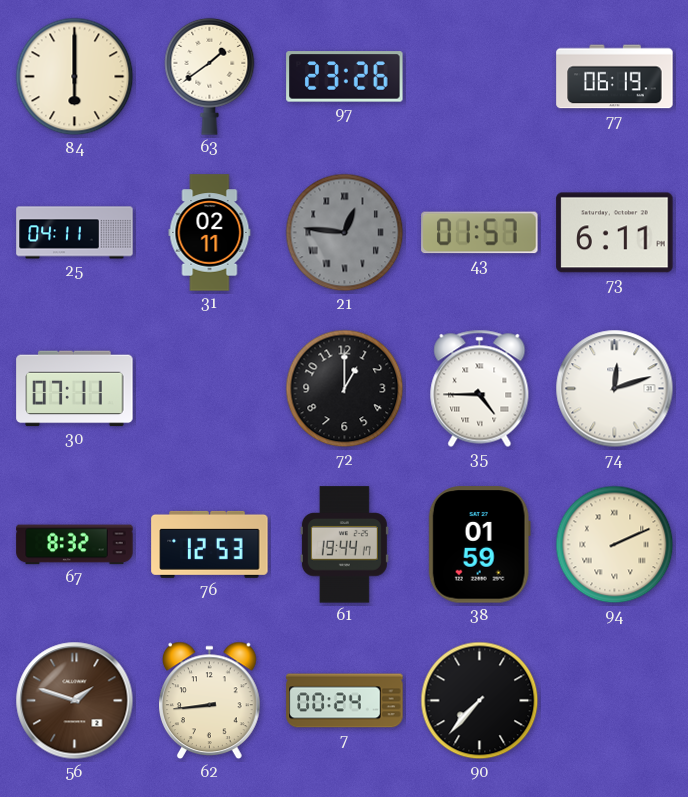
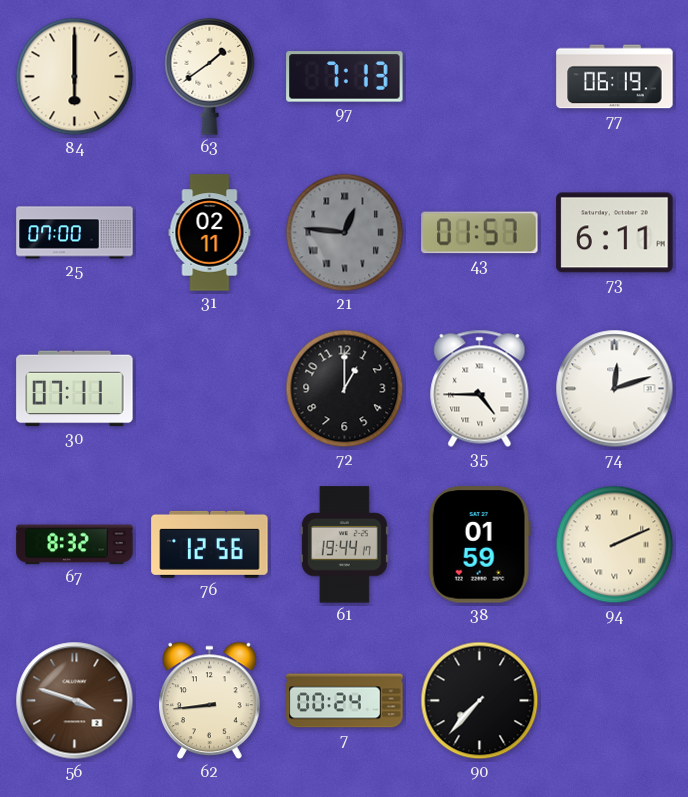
97: 23:26 -> 7:13
25: 04:11 -> 07:00
76: 12:53 -> 12:56
56: 1:48 -> 3:48
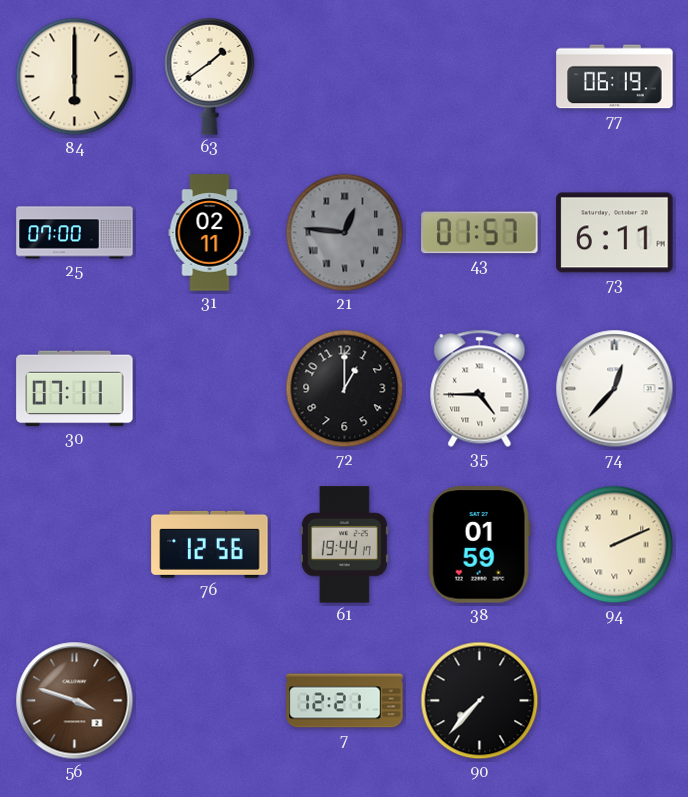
97: 7:13 -> none
74: 12:12 -> 12:37
67: 8:32 -> none
62: 8:44 -> none
7: 00:24 -> 12:21
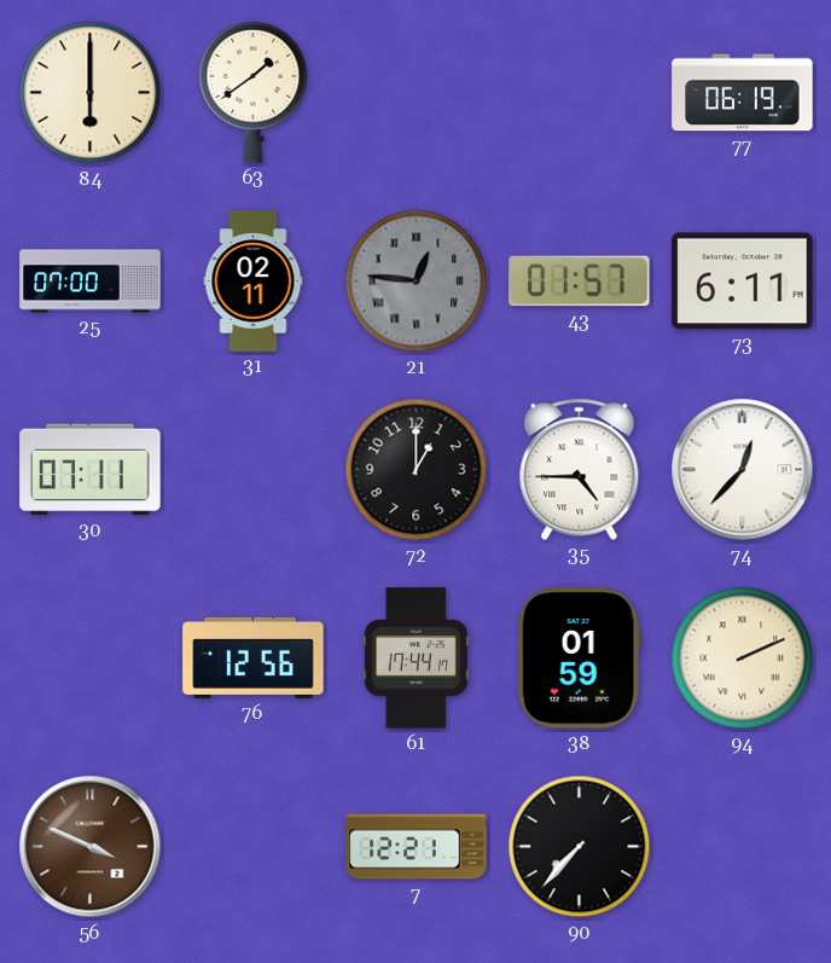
61: 19:44 -> 17:44
56: 3:48 -> 3:49
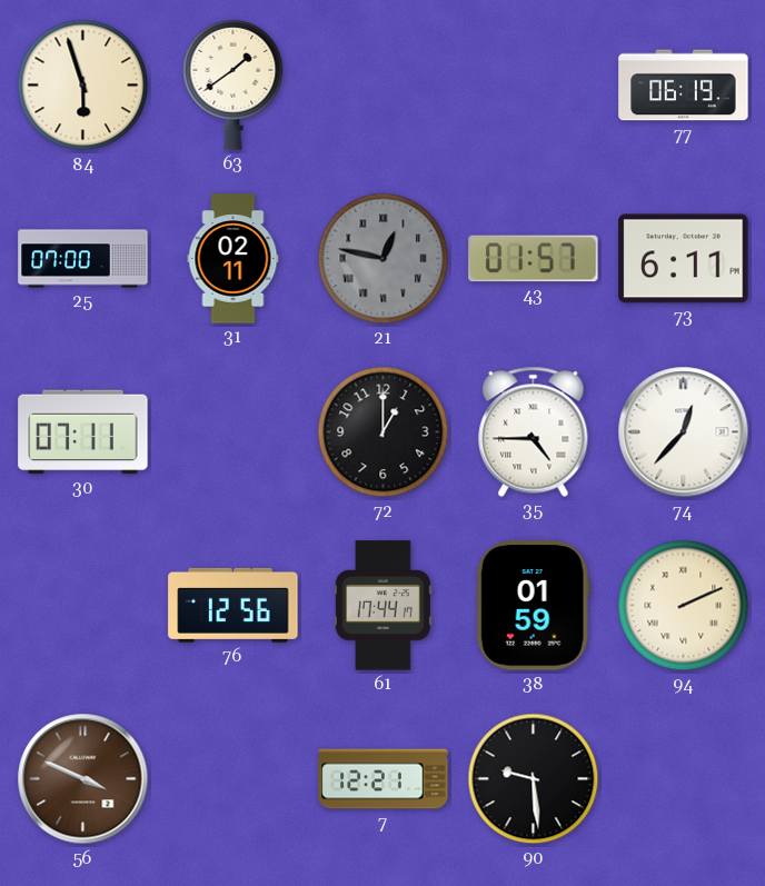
84: 6:00 -> 5:57
21: 12:46 -> 12:47
90: 7:37 -> 9:29
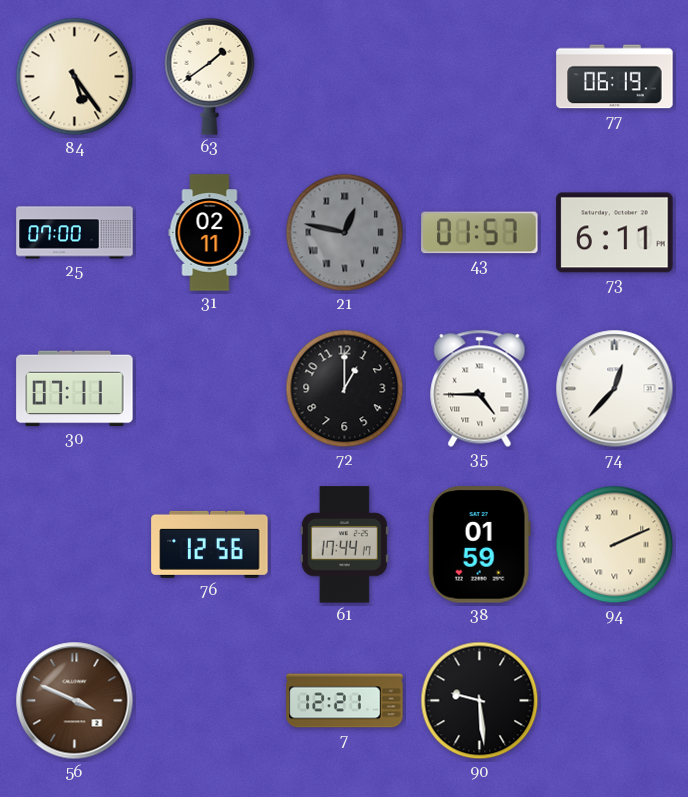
84: 5:57 -> 5:24
